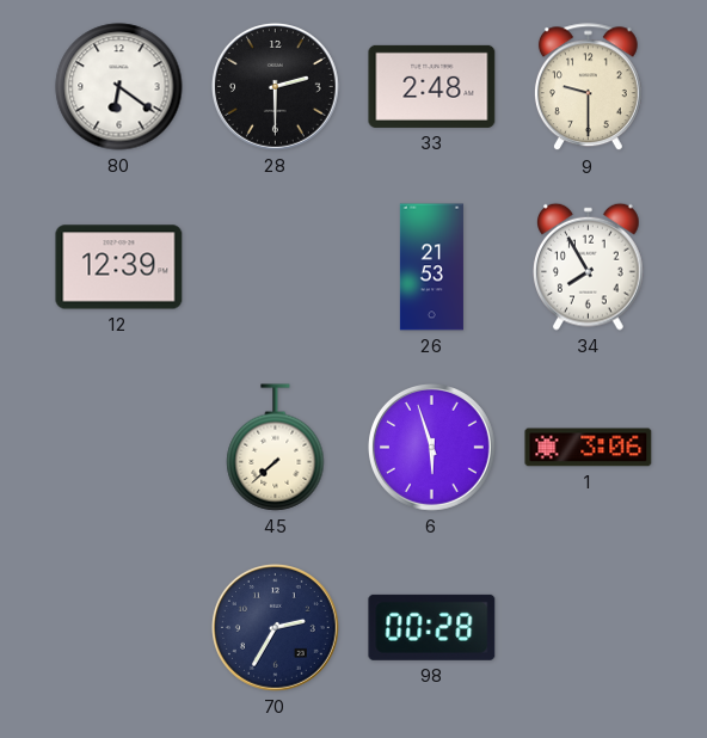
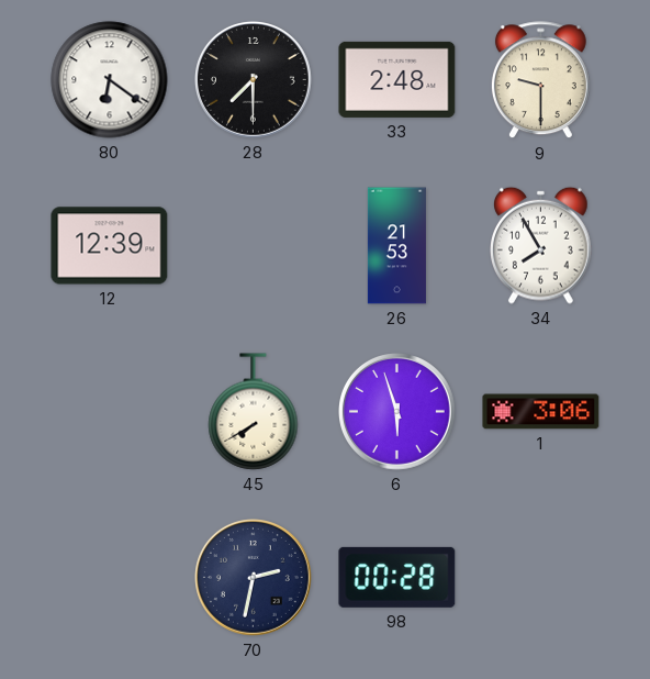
28: 2:30 -> 7:30
45: 7:38 -> 7:40
70: 2:35 -> 2:32
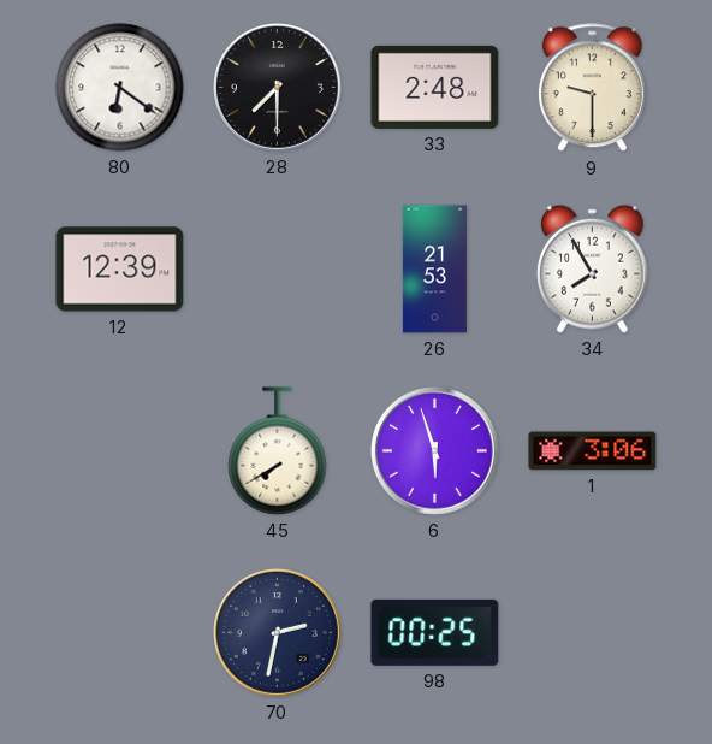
98: 00:28 -> 00:25
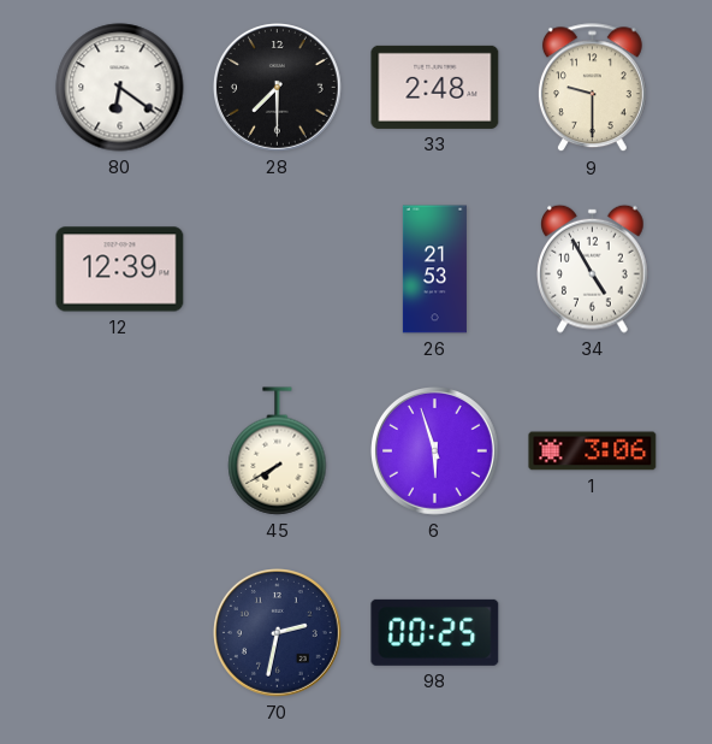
34: 7:55 -> 4:55
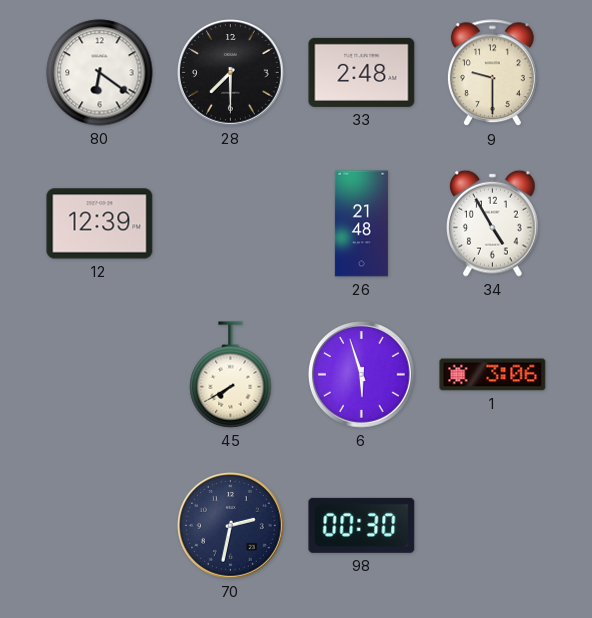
26: 21:53 -> 21:48
98: 00:25 -> 00:30
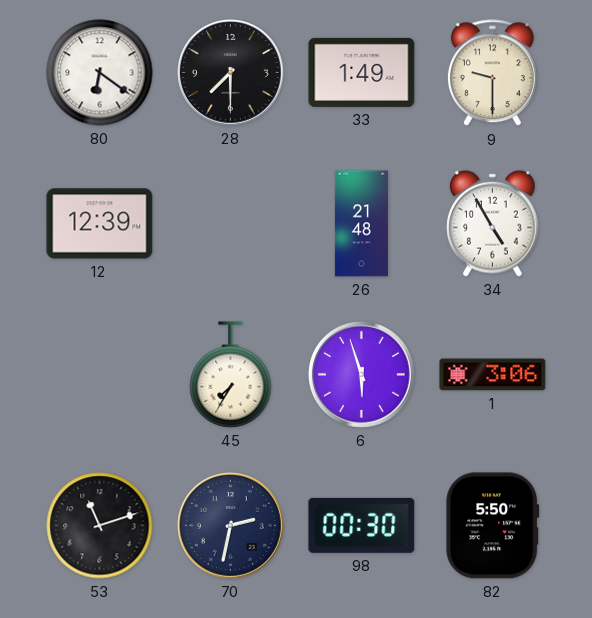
33: 2:48 -> 1:49
45: 7:40 -> 7:35
53: none -> 11:12
82: none -> 5:50
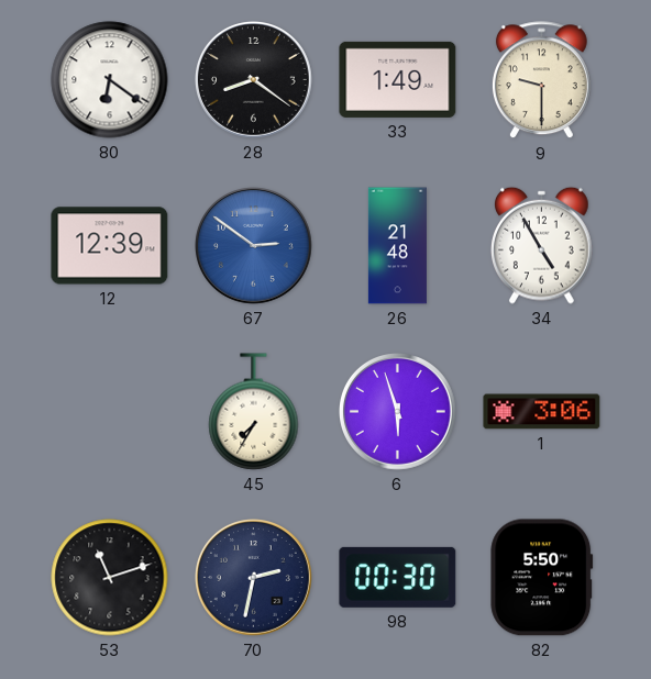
28: 7:30 -> 8:21
67: none -> 2:51
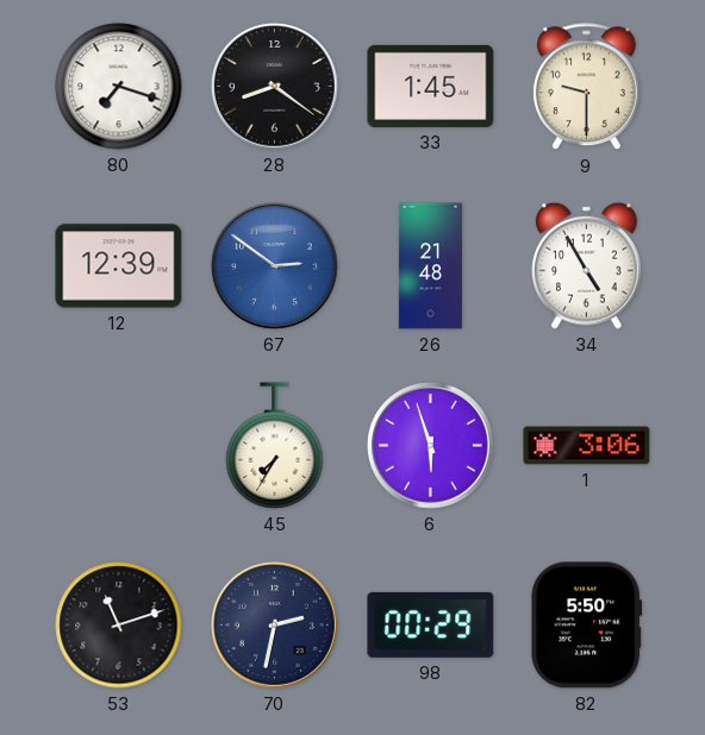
80: 6:21 -> 7:18
33: 1:49 -> 1:45
98: 00:30 -> 00:29
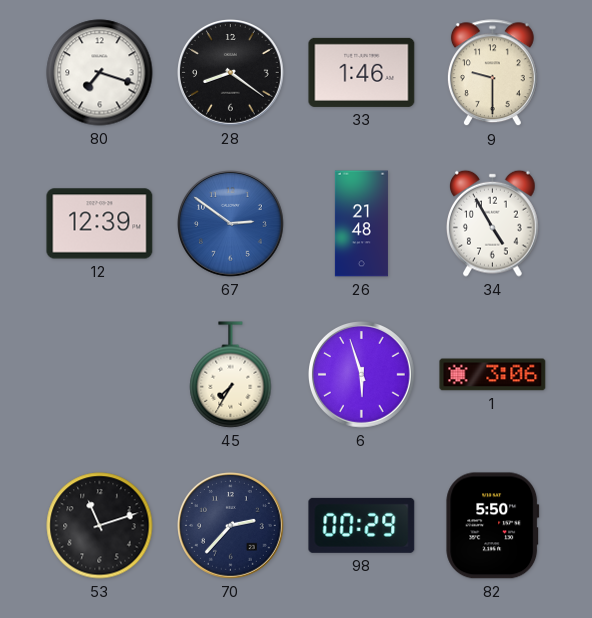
33: 1:45 -> 1:46
70: 2:32 -> 2:37
